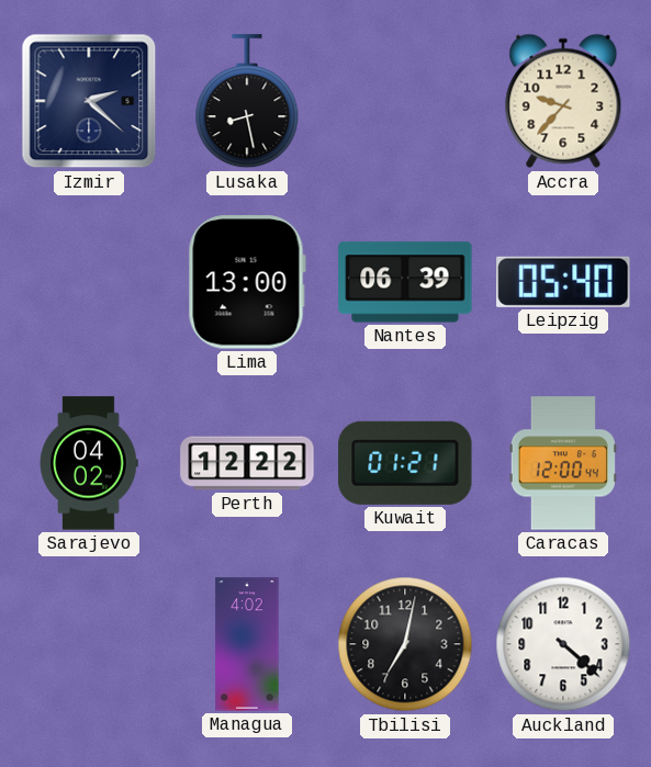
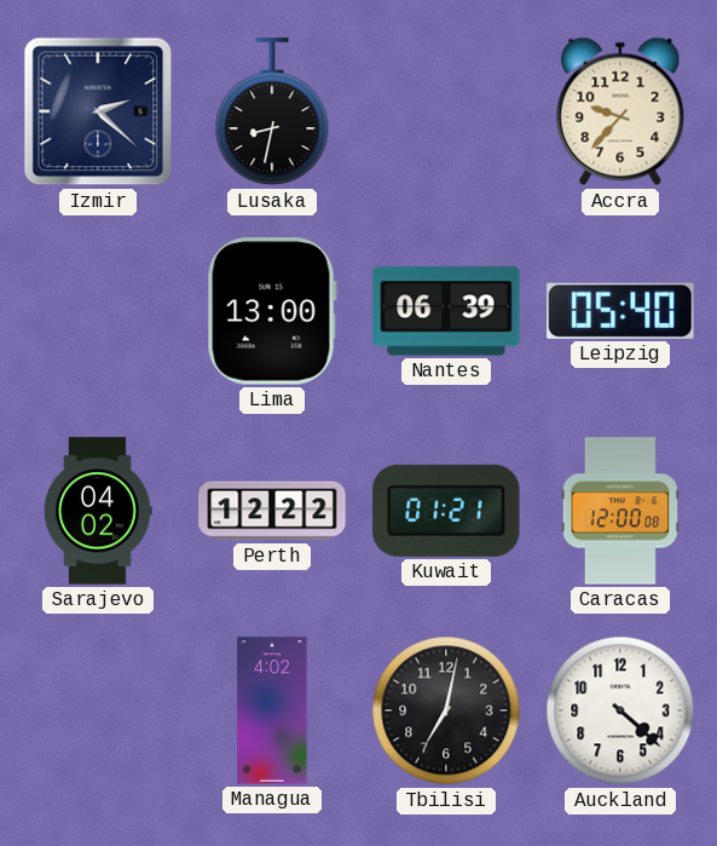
Lusaka: 8:28 -> 8:32
Caracas: 12:00:44 -> 12:00:08
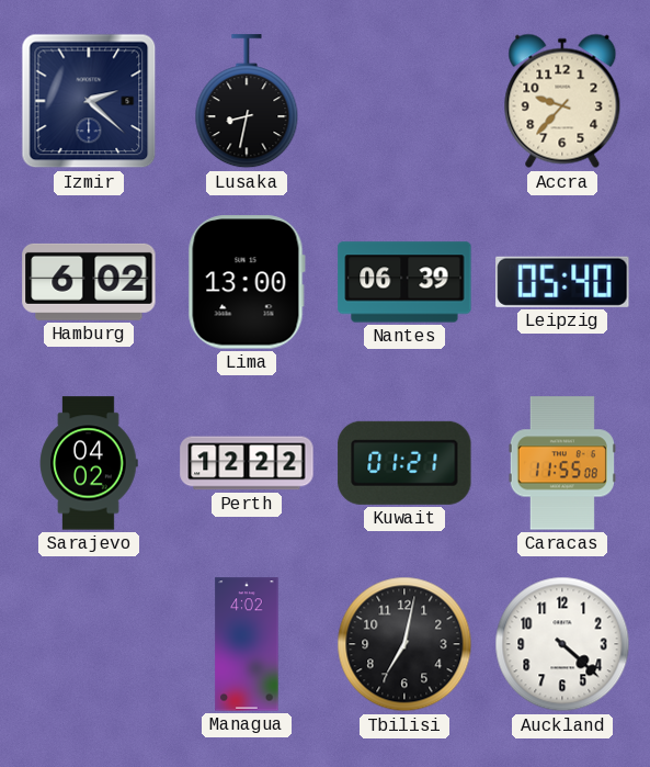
Hamburg: none -> 6:02
Caracas: 12:00 -> 11:55
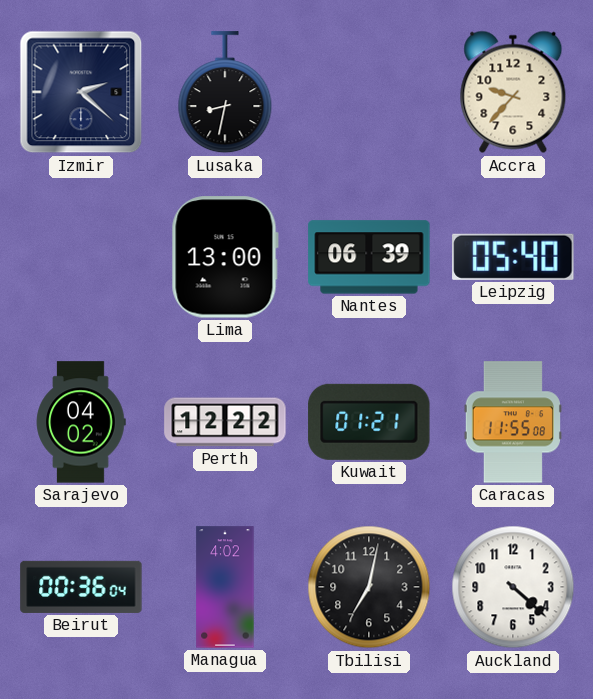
Hamburg: 6:02 -> none
Beirut: none -> 00:36
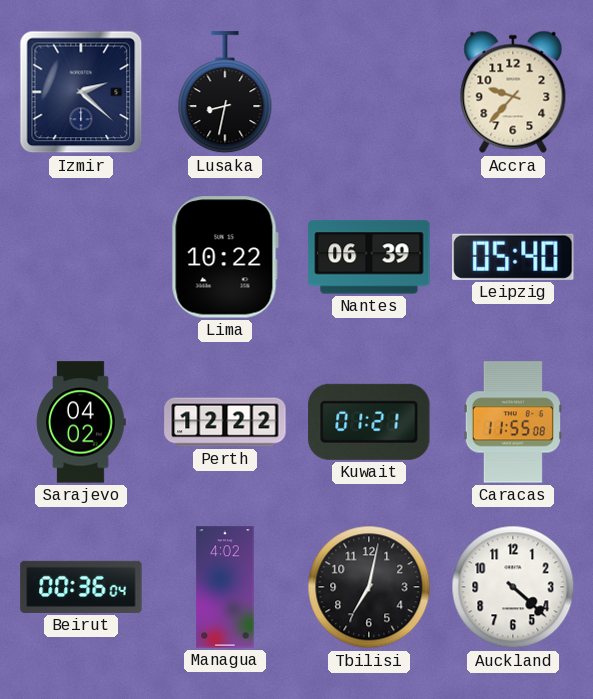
Lima: 13:00 -> 10:22
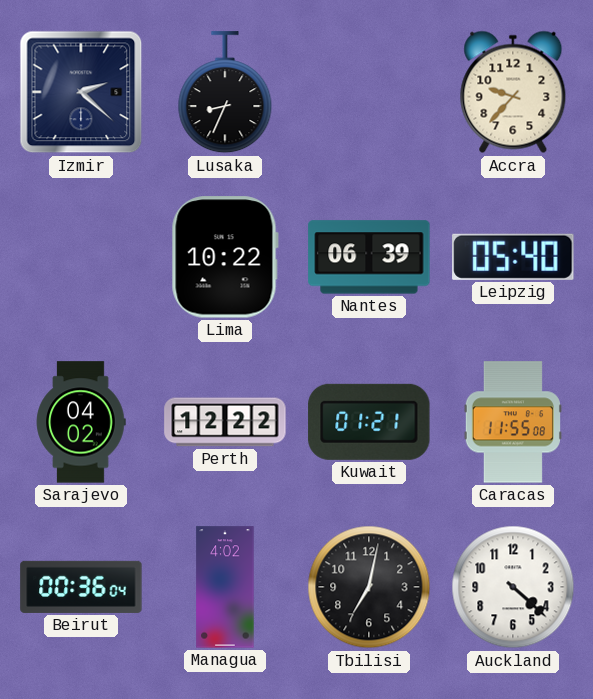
Lusaka: 8:32 -> 8:34
